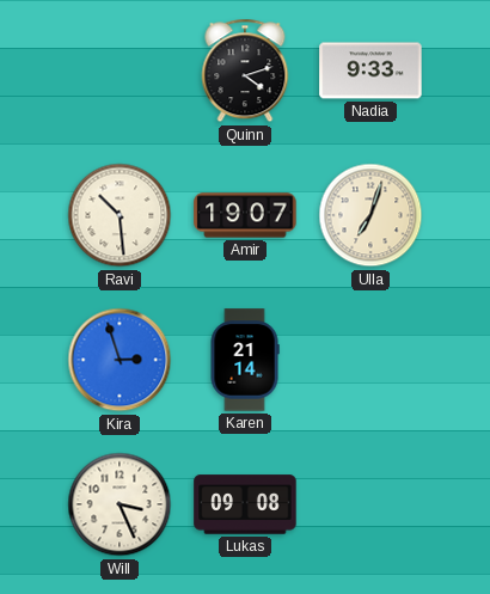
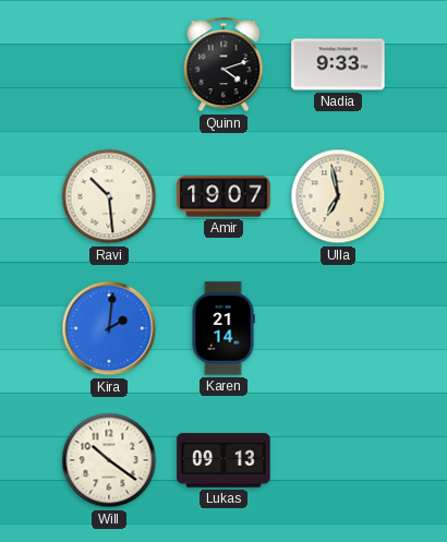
Ulla: 7:03 -> 6:58
Kira: 2:57 -> 2:01
Will: 3:26 -> 10:21
Lukas: 09:08 -> 09:13
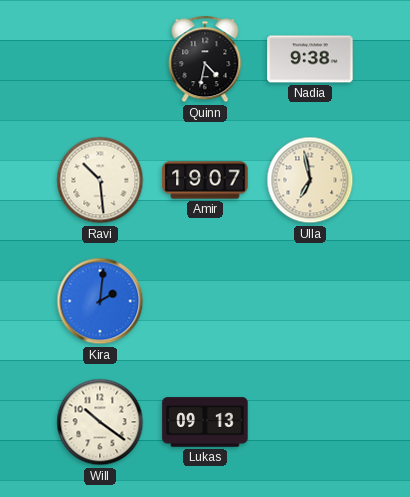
Quinn: 4:12 -> 4:32
Nadia: 9:33 -> 9:38
Karen: 21:14 -> none
